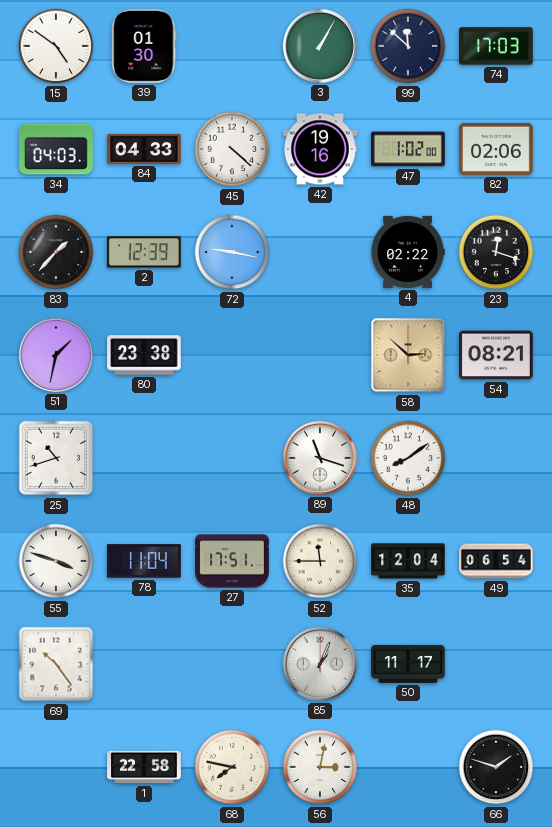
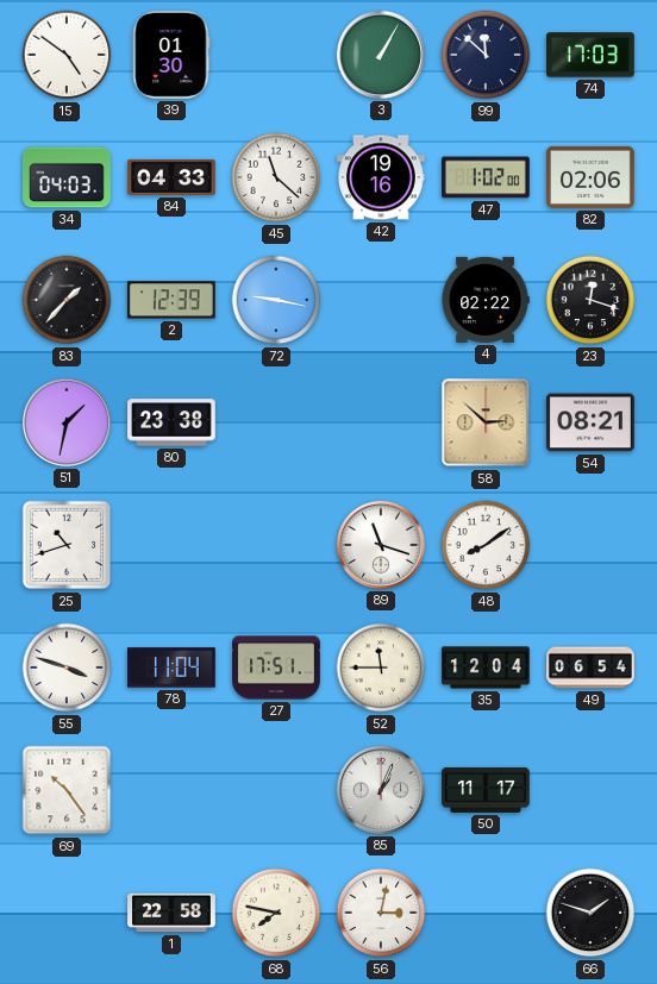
45: 4:22 -> 11:22
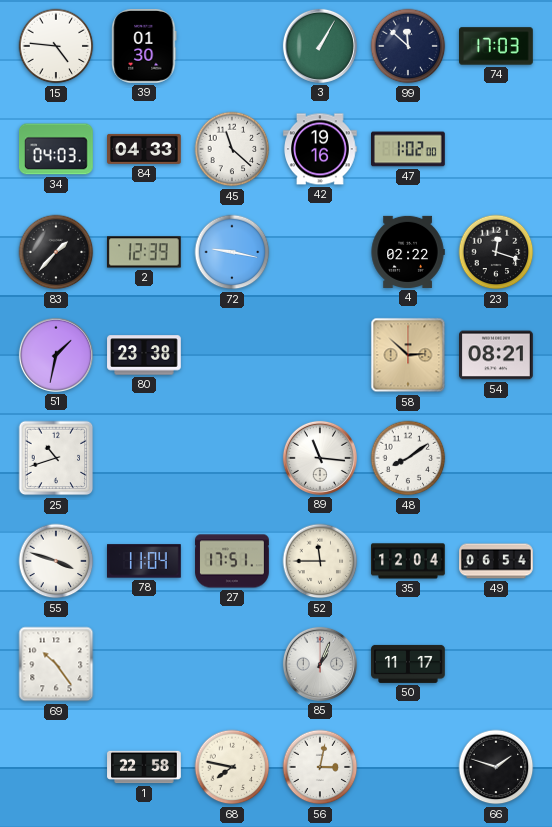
15: 4:51 -> 4:46
82: 02:06 -> none
89: 11:18 -> 11:16
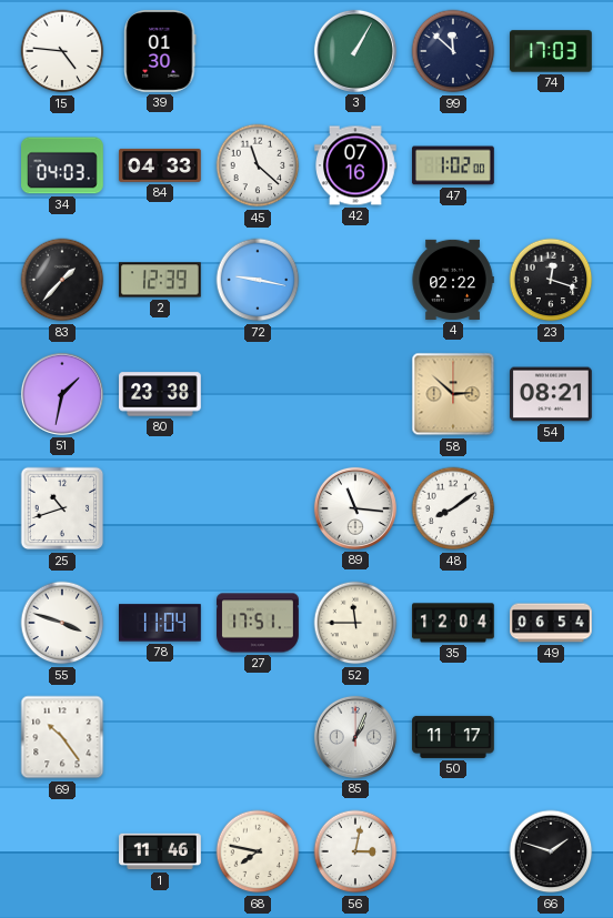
42: 19:16 -> 07:16
1: 22:58 -> 11:46
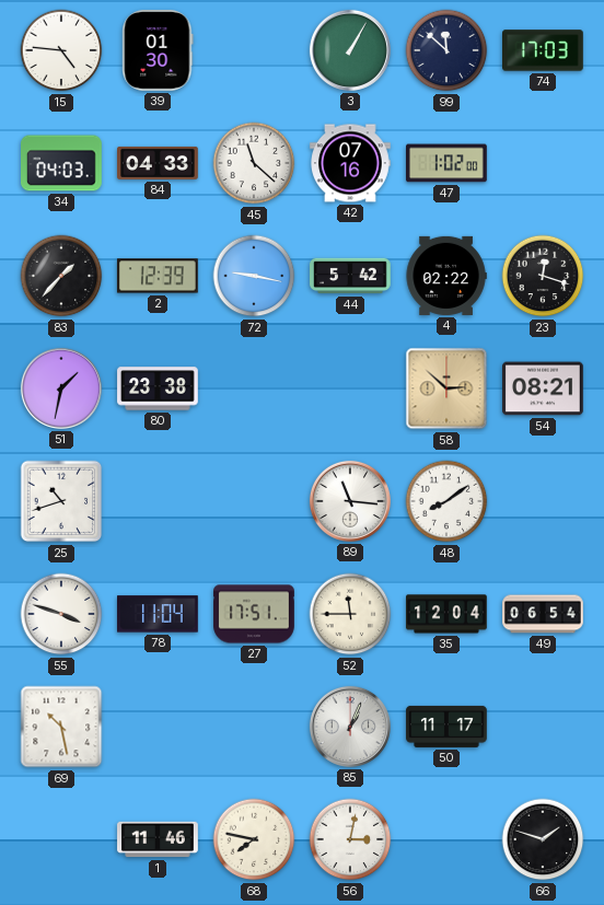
44: none -> 5:42
69: 10:24 -> 10:28
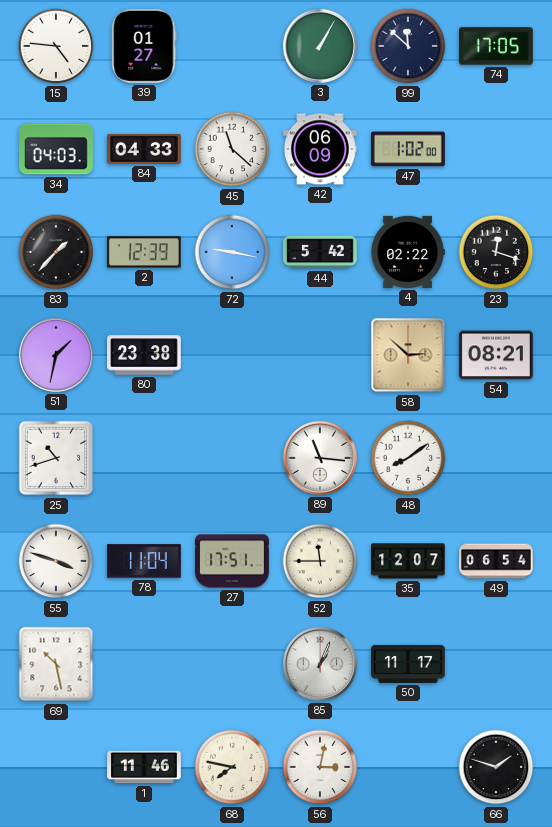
39: 01:30 -> 01:27
74: 17:03 -> 17:05
42: 07:16 -> 06:09
35: 12:04 -> 12:07
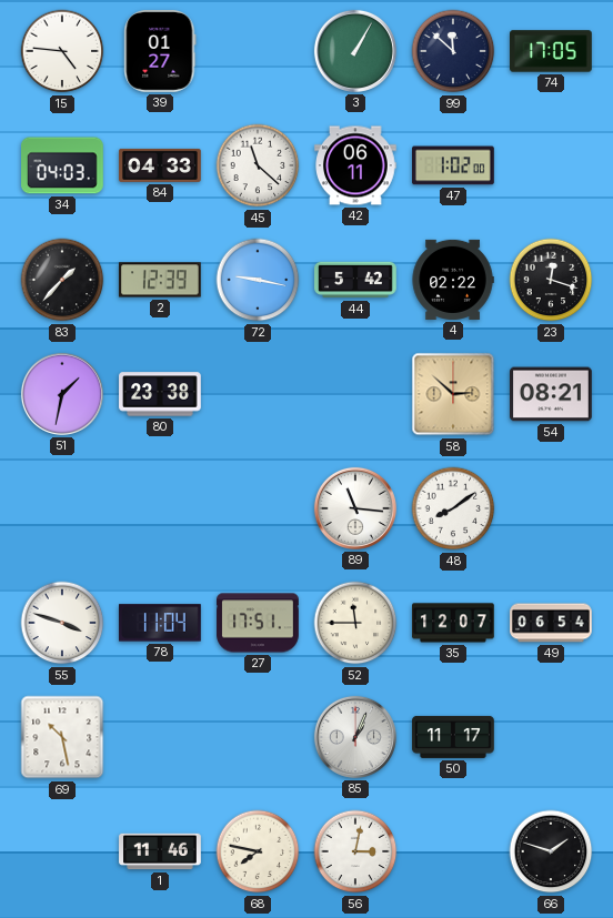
42: 06:09 -> 06:11
25: 10:42 -> none
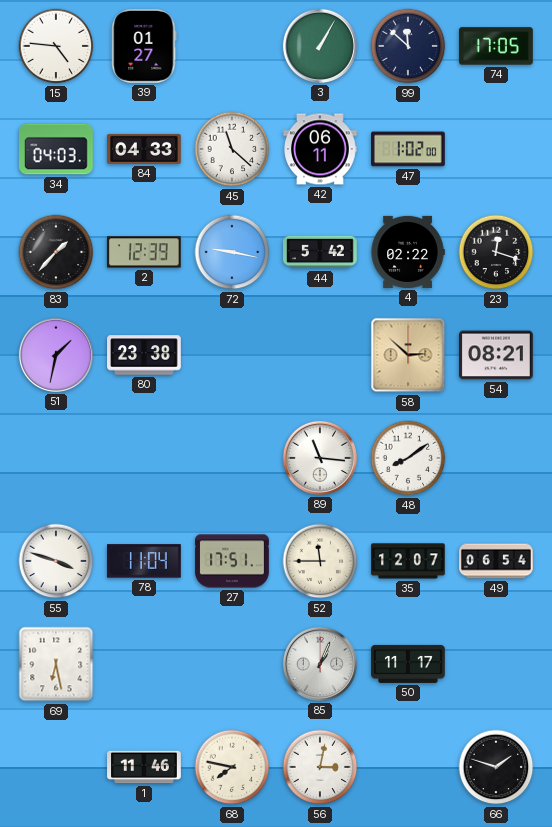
69: 10:28 -> 6:28
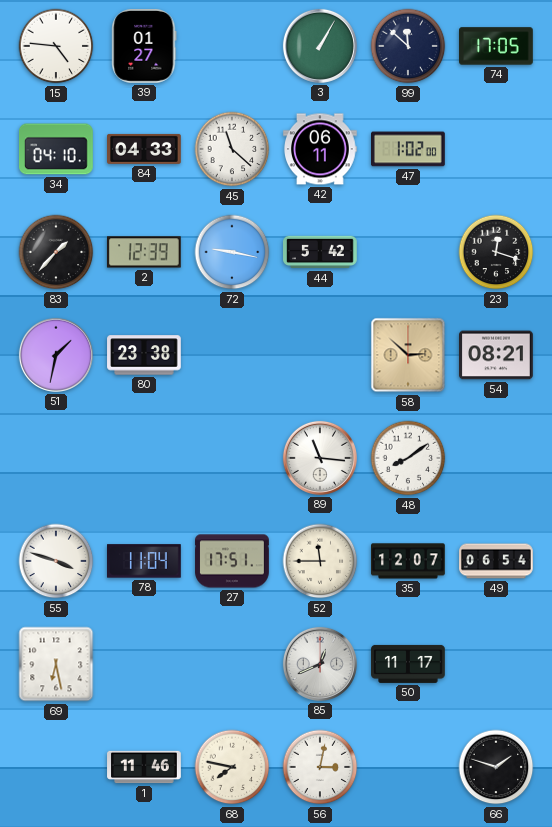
34: 04:03 -> 04:10
4: 02:22 -> none
85: 1:04 -> 12:41
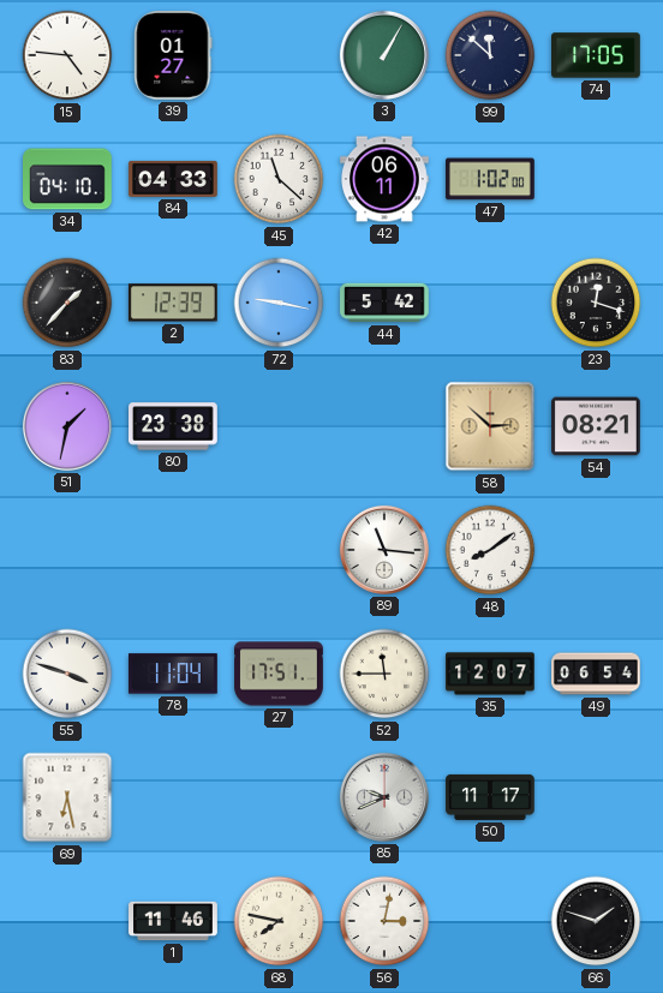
85: 12:41 -> 9:41
